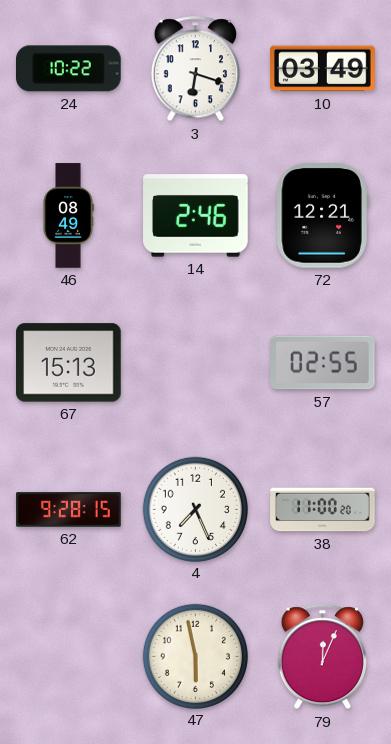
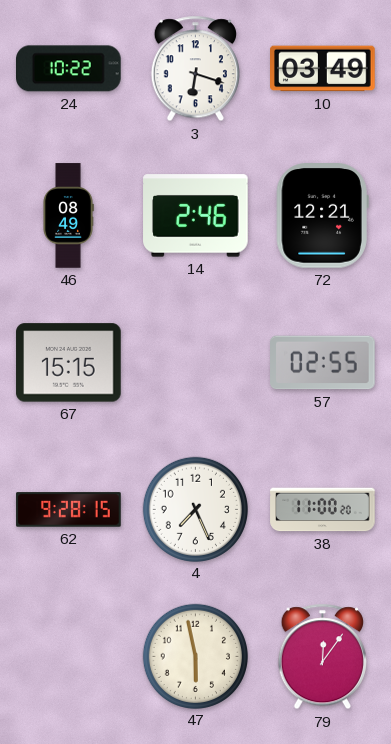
67: 15:13 -> 15:15
79: 12:04 -> 12:06
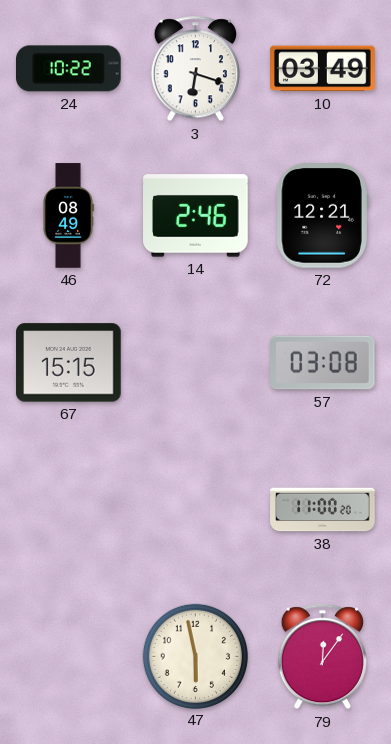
57: 02:55 -> 03:08
62: 9:28 -> none
4: 7:26 -> none
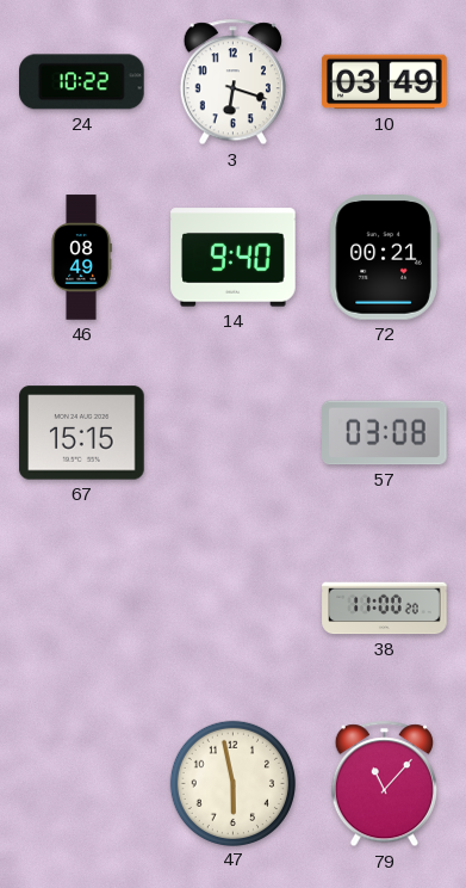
14: 2:46 -> 9:40
72: 12:21 -> 00:21
79: 12:06 -> 11:07
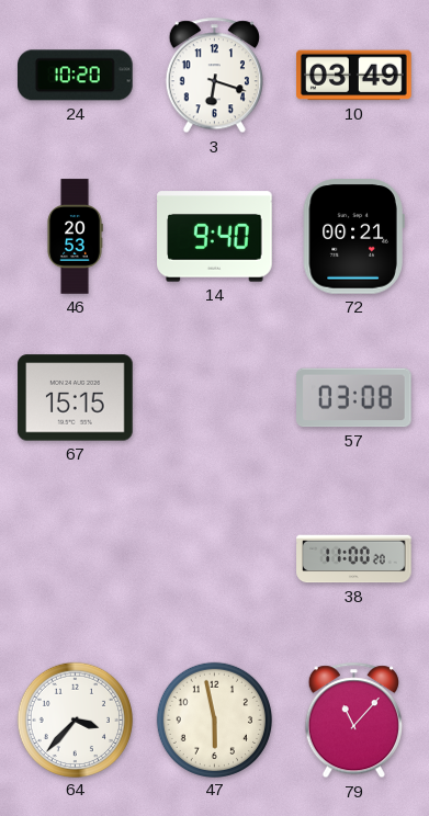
24: 10:22 -> 10:20
46: 08:49 -> 20:53
64: none -> 3:37
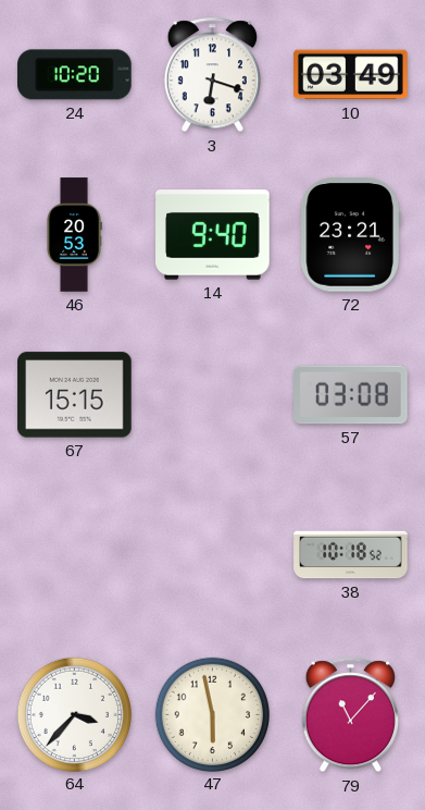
72: 00:21 -> 23:21
38: 11:00 -> 10:18
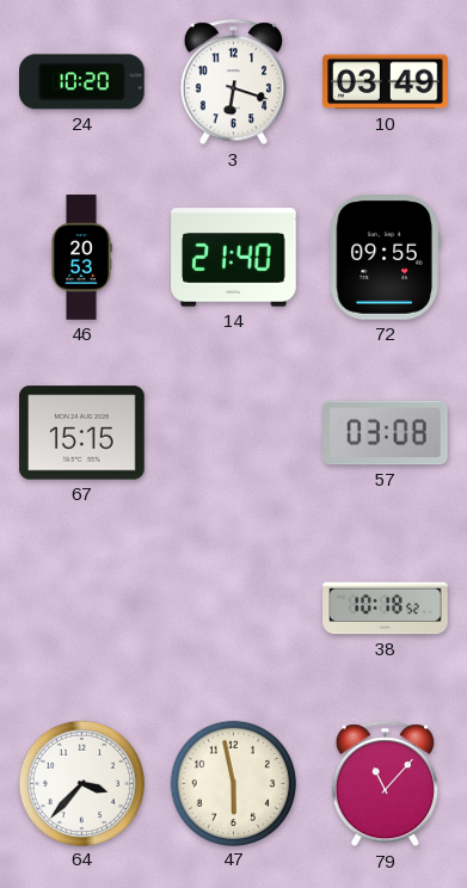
14: 9:40 -> 21:40
72: 23:21 -> 09:55
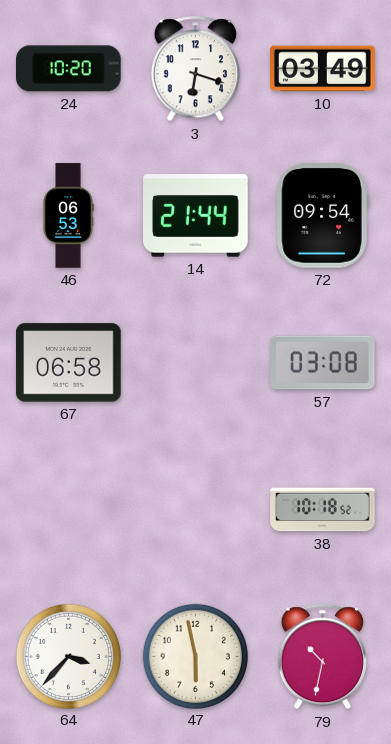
46: 20:53 -> 06:53
14: 21:40 -> 21:44
72: 09:55 -> 09:54
67: 15:15 -> 06:58
79: 11:07 -> 10:32
